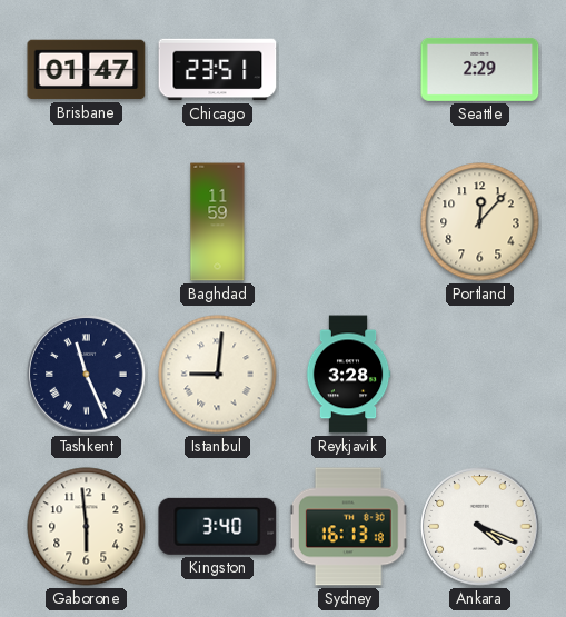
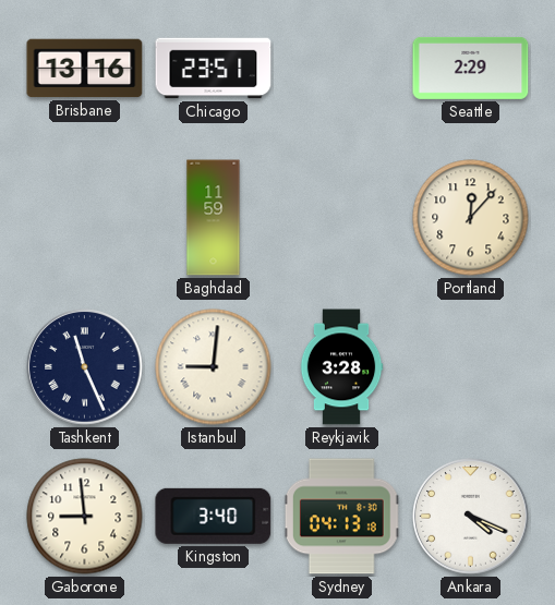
Brisbane: 01:47 -> 13:16
Gaborone: 5:59 -> 8:59
Sydney: 16:13 -> 04:13
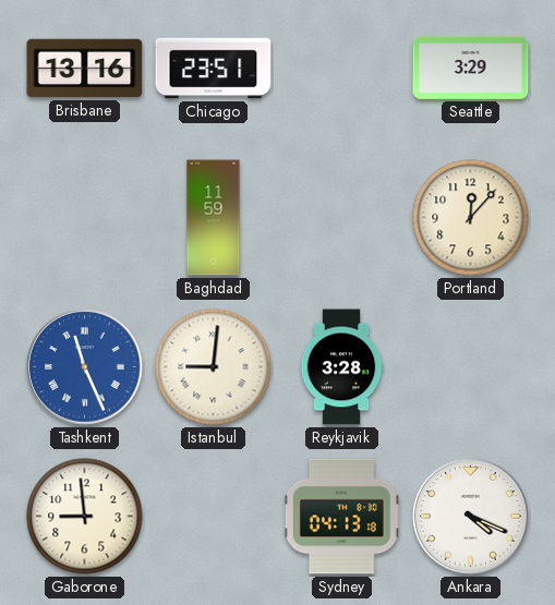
Seattle: 2:29 -> 3:29
Tashkent dial: navy -> blue
Kingston: 3:40 -> none
